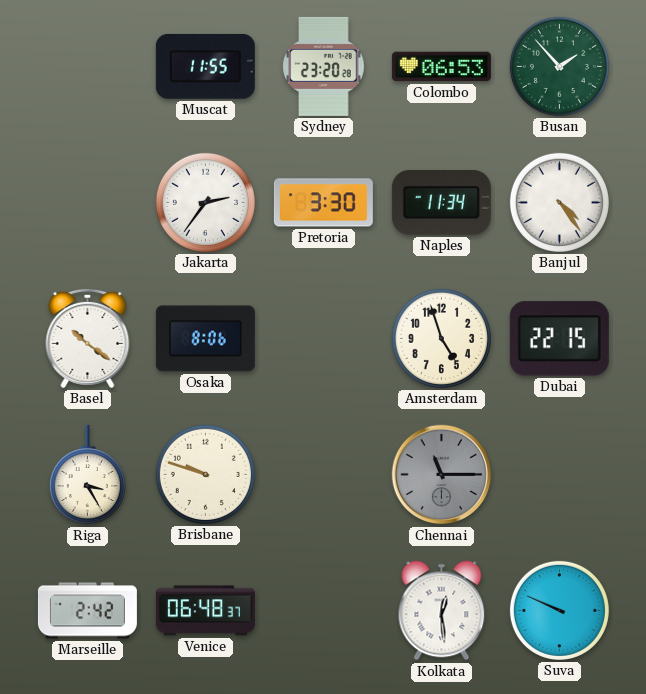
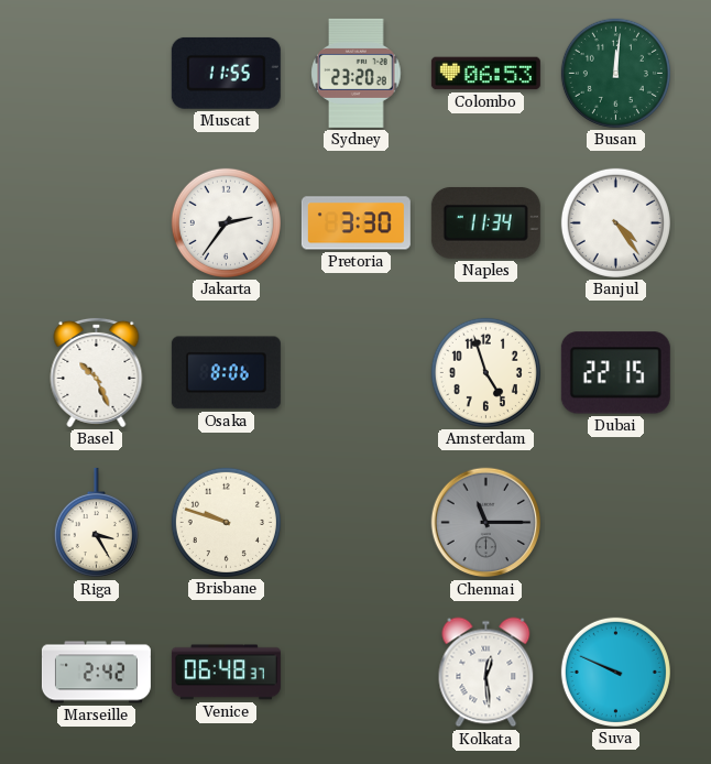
Busan: 1:53 -> 12:01
Basel: 10:21 -> 10:26
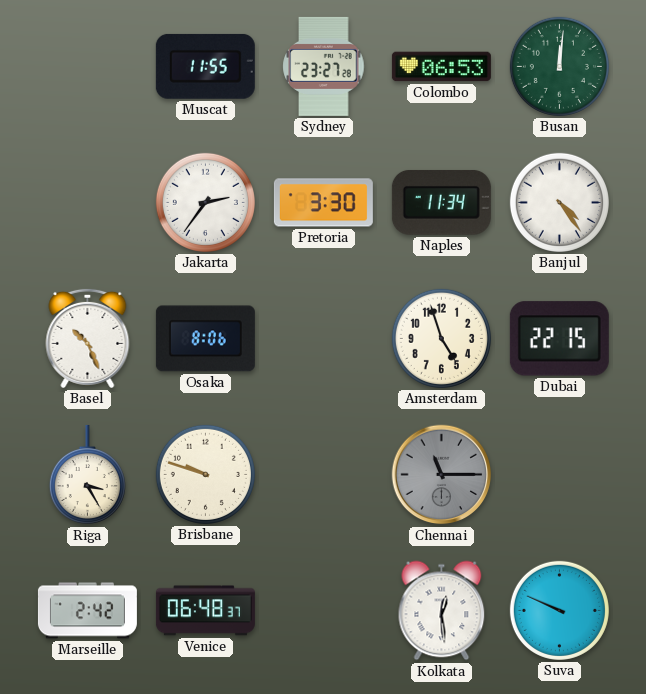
Sydney: 23:20 -> 23:27
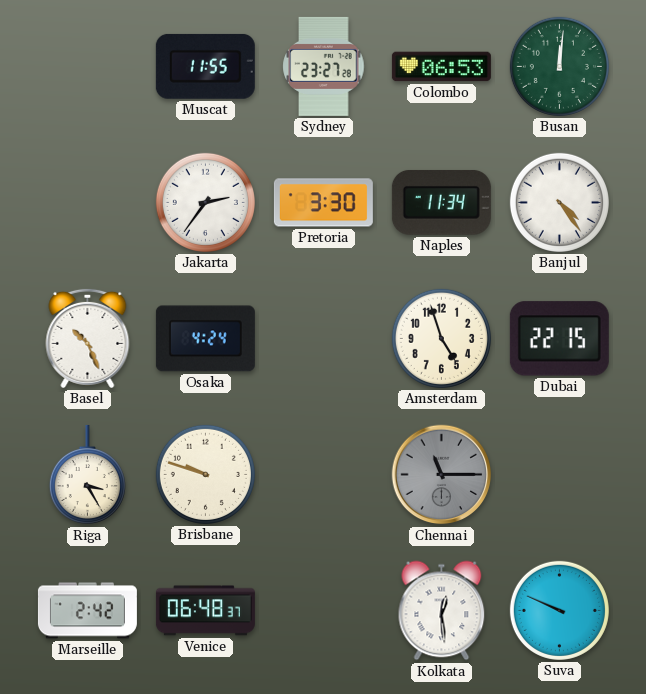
Osaka: 8:06 -> 4:24
